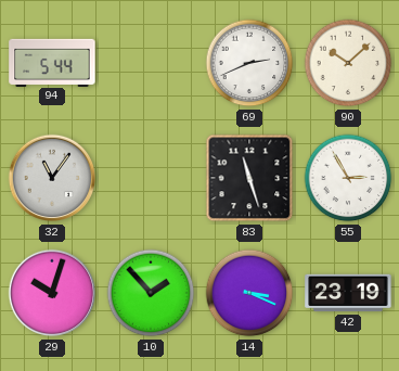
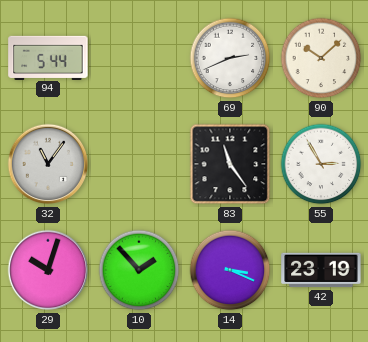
83: 11:27 -> 11:24
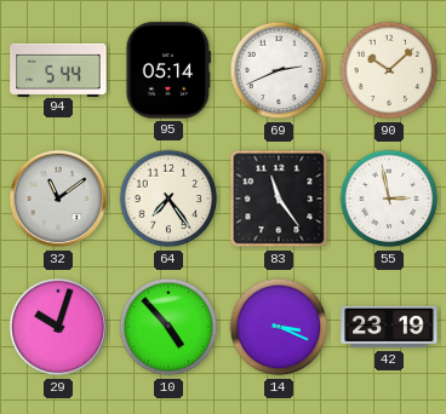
95: none -> 05:14
32: 11:06 -> 11:09
64: none -> 7:24
55: 2:55 -> 2:58
10: 1:53 -> 4:53
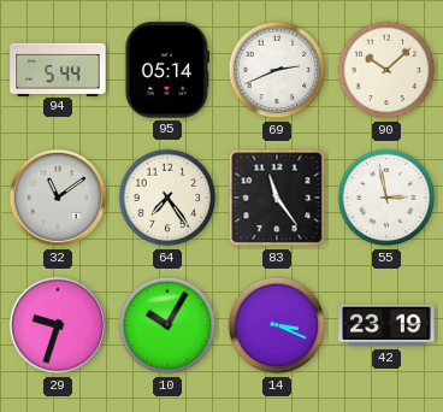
29: 10:03 -> 9:33
10: 4:53 -> 10:05
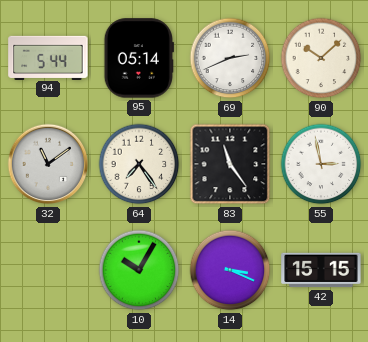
29: 9:33 -> none
42: 23:19 -> 15:15
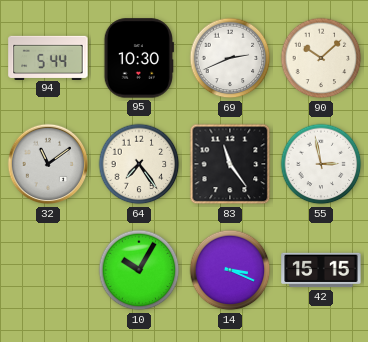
95: 05:14 -> 10:30
